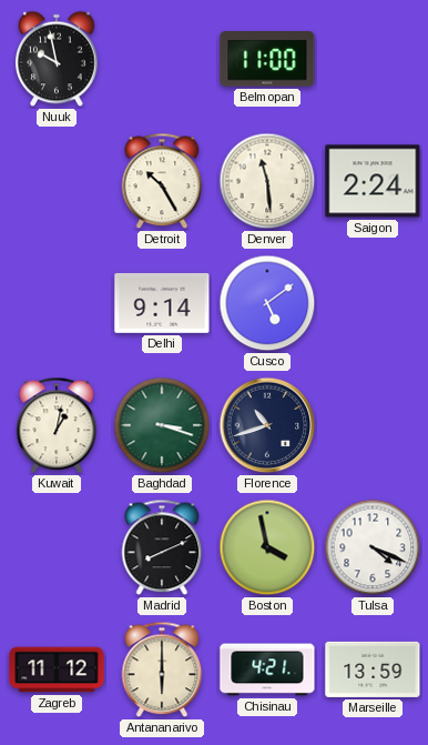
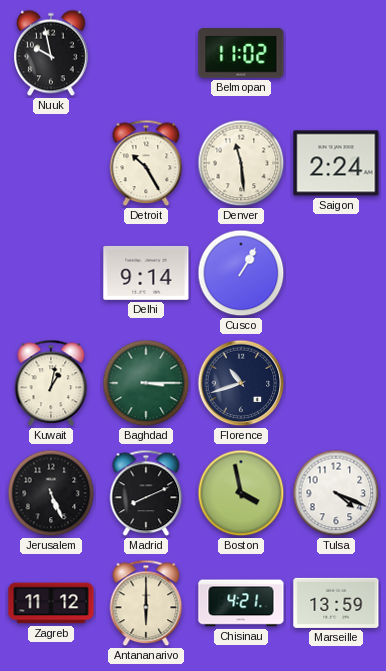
Belmopan: 11:00 -> 11:02
Cusco: 5:09 -> 1:05
Baghdad: 3:18 -> 3:15
Jerusalem: none -> 5:26
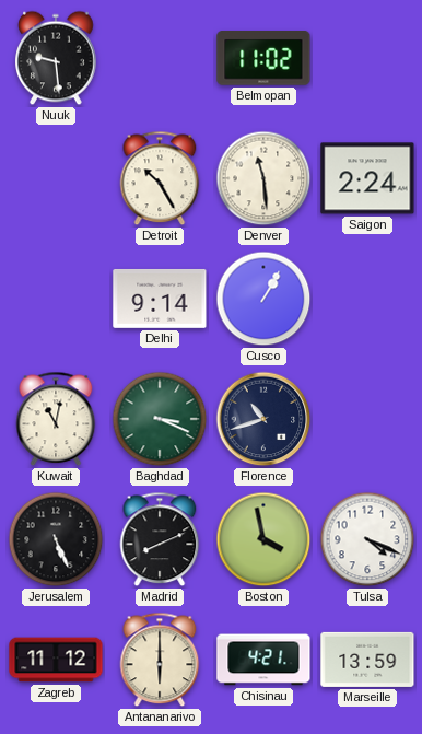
Nuuk: 9:58 -> 9:29
Kuwait: 1:02 -> 11:02
Baghdad: 3:15 -> 3:19
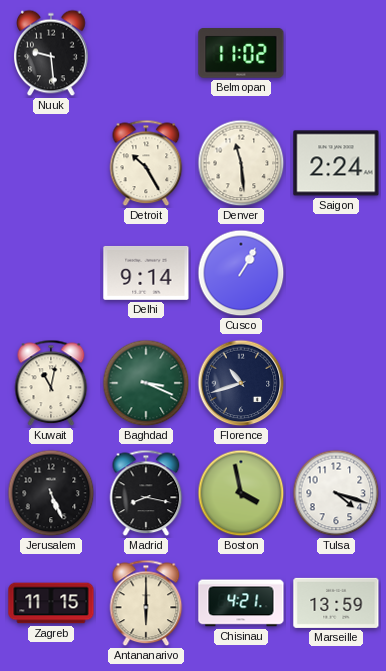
Madrid: 8:11 -> 8:17
Tulsa: 4:19 -> 4:18
Zagreb: 11:12 -> 11:15
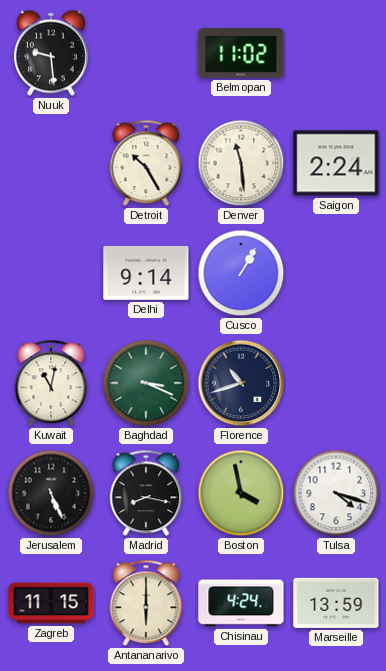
Chisinau: 4:21 -> 4:24
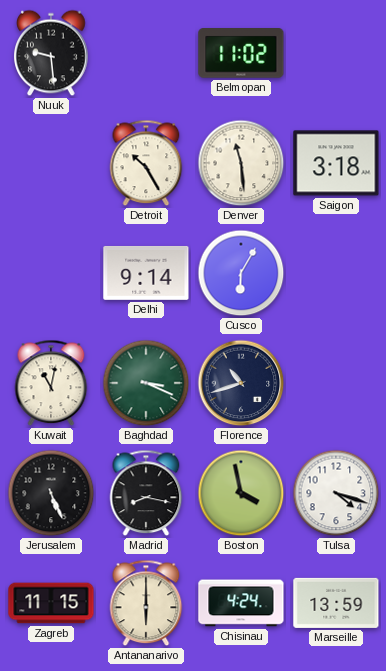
Saigon: 2:24 -> 3:18
Cusco: 1:05 -> 6:05
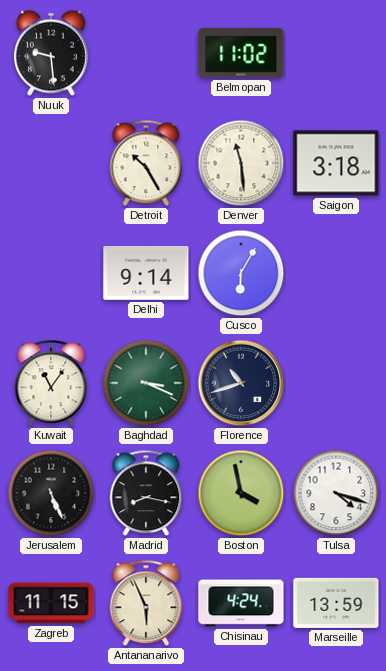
Kuwait: 11:02 -> 11:06
Antananarivo: 6:00 -> 5:56
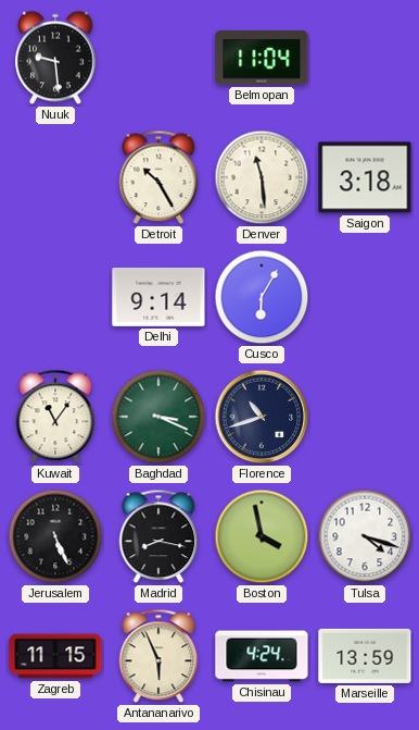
Belmopan: 11:02 -> 11:04
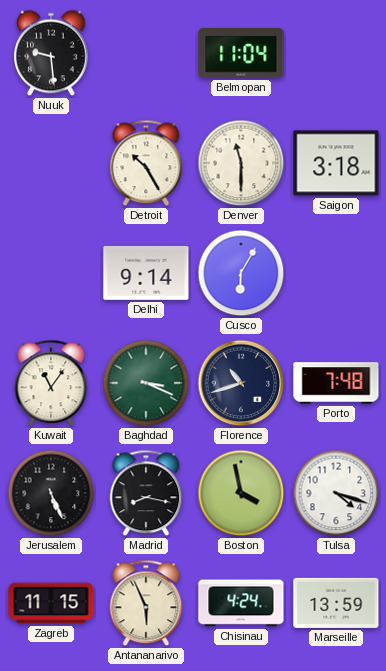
Denver: 11:29 -> 11:30
Porto: none -> 7:48
